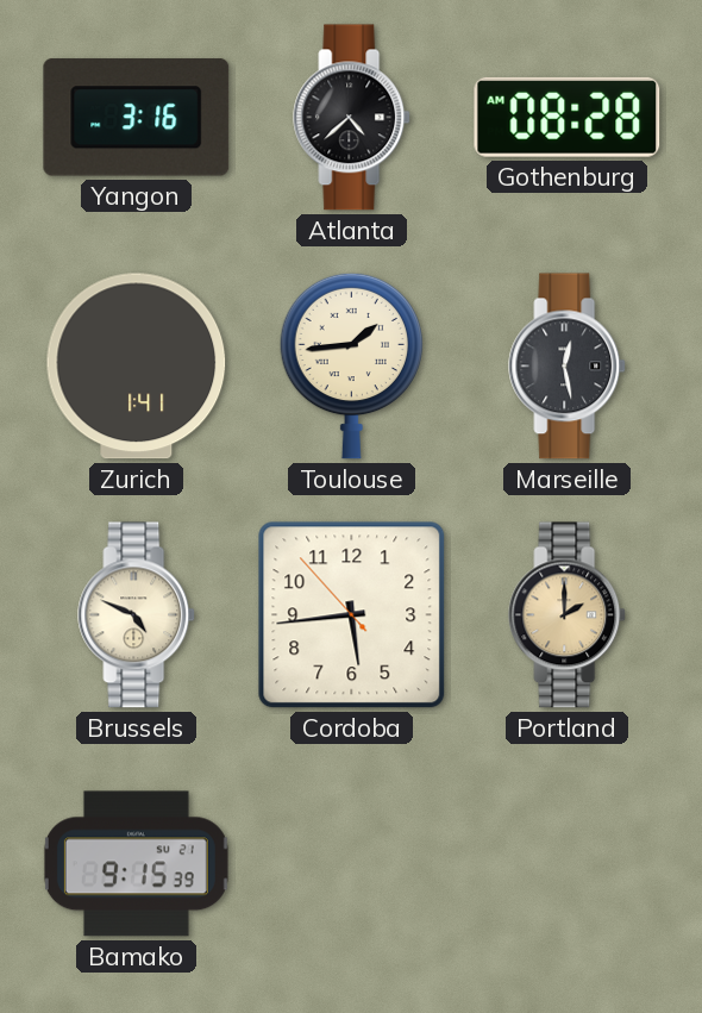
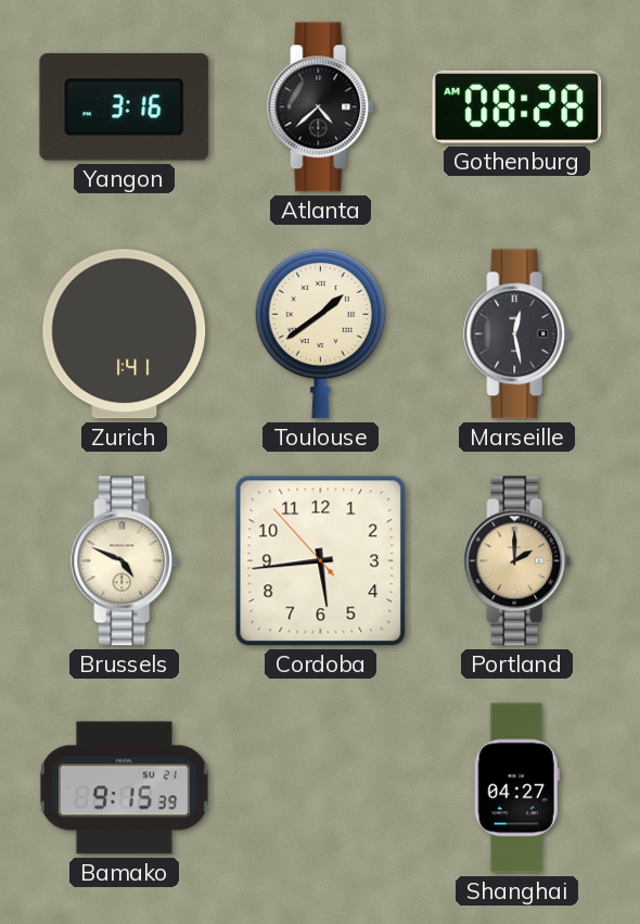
Toulouse: 1:44 -> 1:39
Shanghai: none -> 04:27
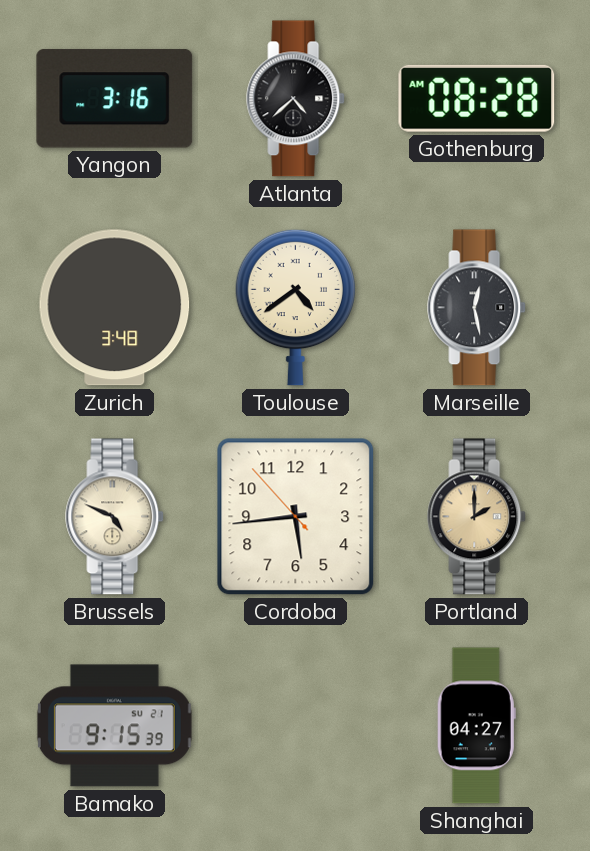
Zurich: 1:41 -> 3:48
Toulouse: 1:39 -> 4:39
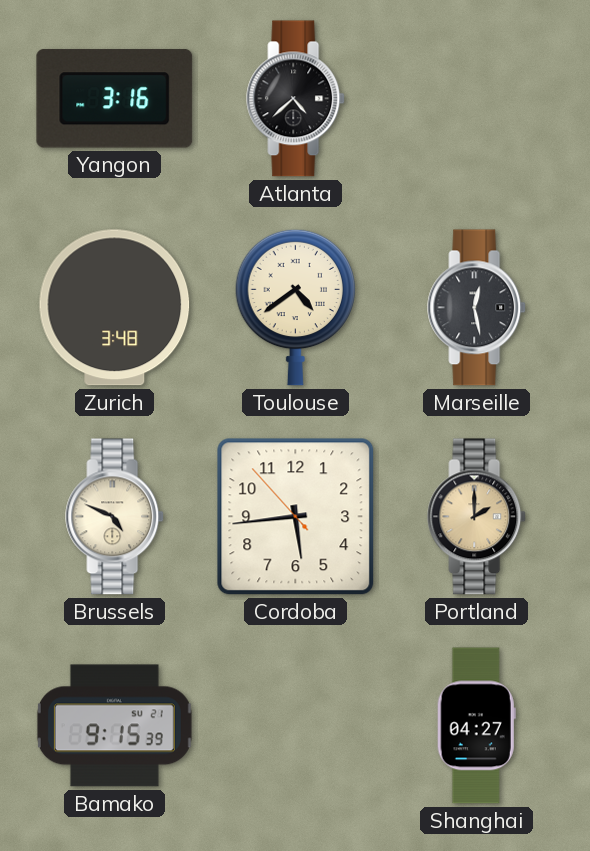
Gothenburg: 08:28 -> none
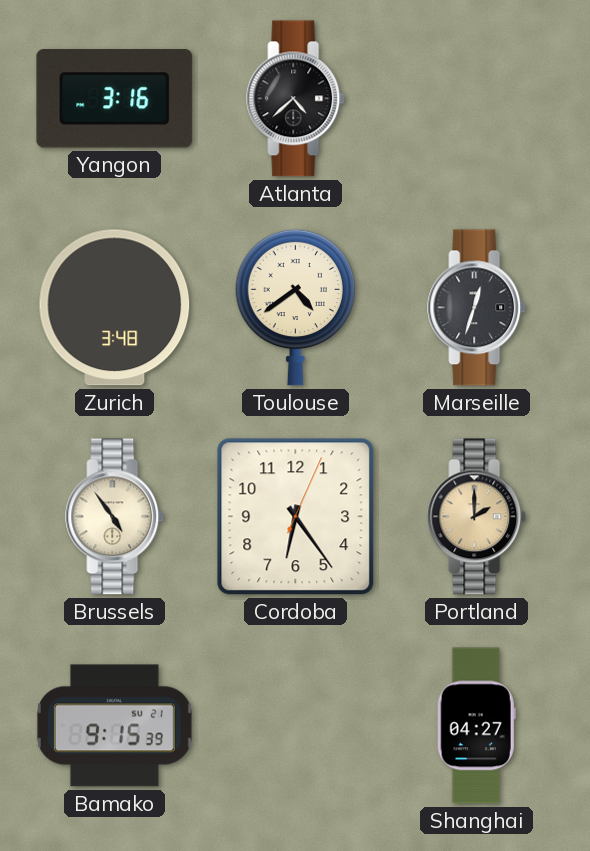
Marseille: 12:28 -> 12:33
Brussels: 4:49 -> 4:54
Cordoba: 5:43 -> 6:24
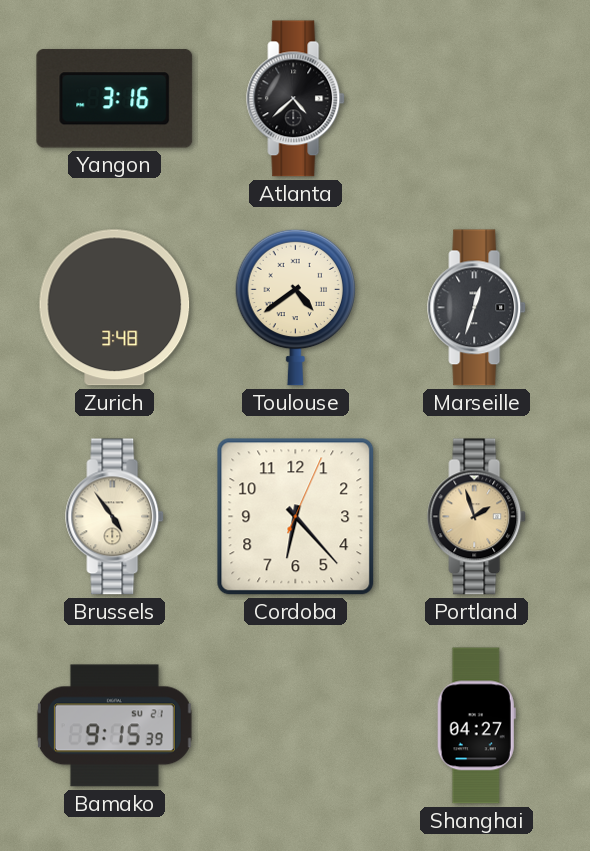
Cordoba: 6:24 -> 6:23
Portland: 2:00 -> 1:57
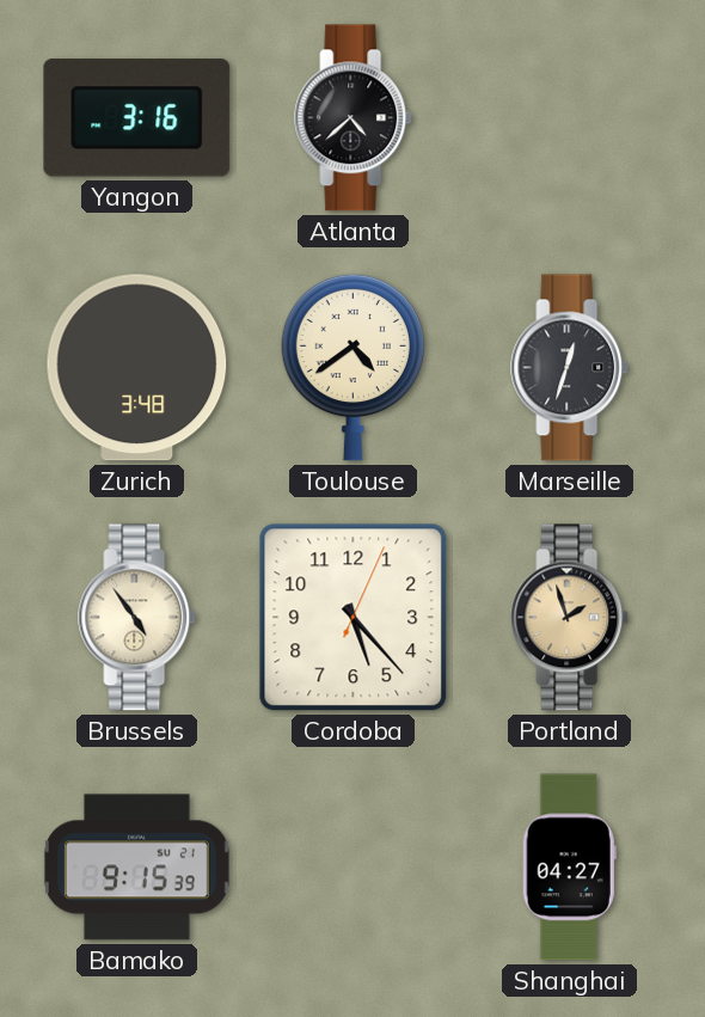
Cordoba: 6:23 -> 5:23
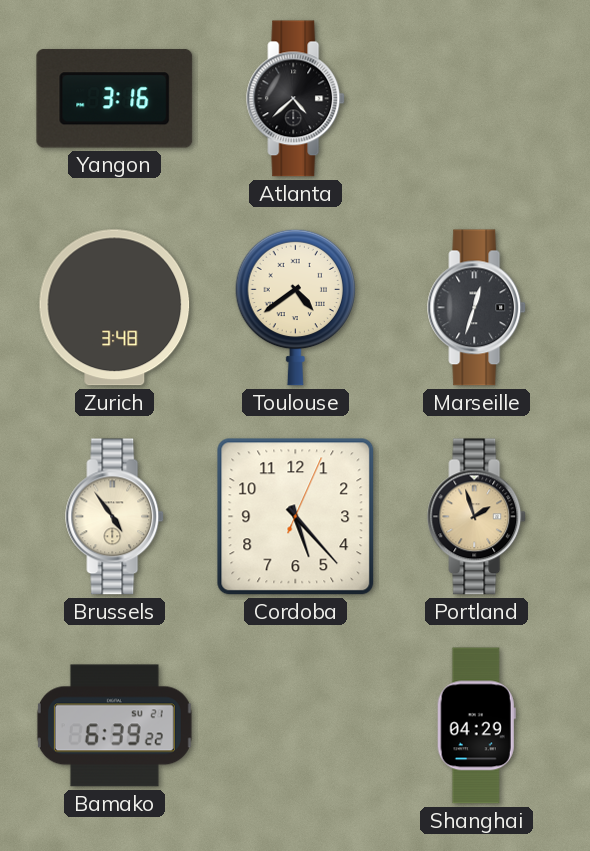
Bamako: 9:15 -> 6:39
Shanghai: 04:27 -> 04:29
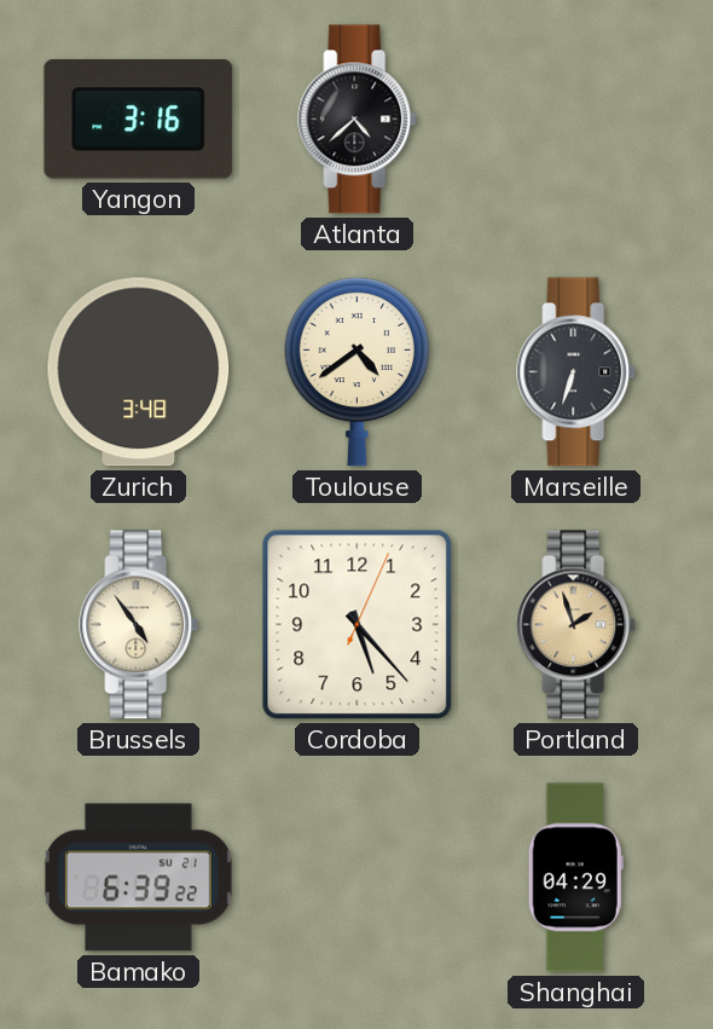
Marseille: 12:33 -> 6:33
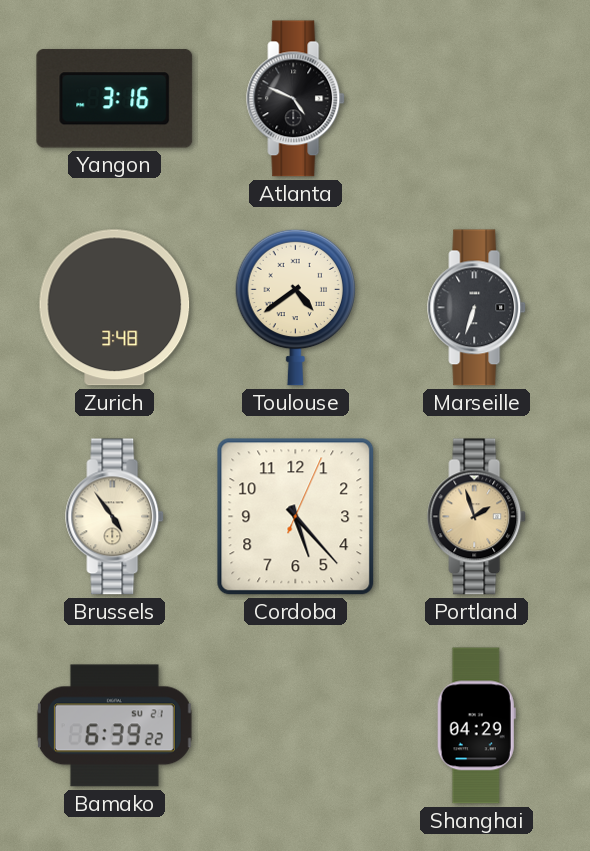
Atlanta: 4:38 -> 4:49
